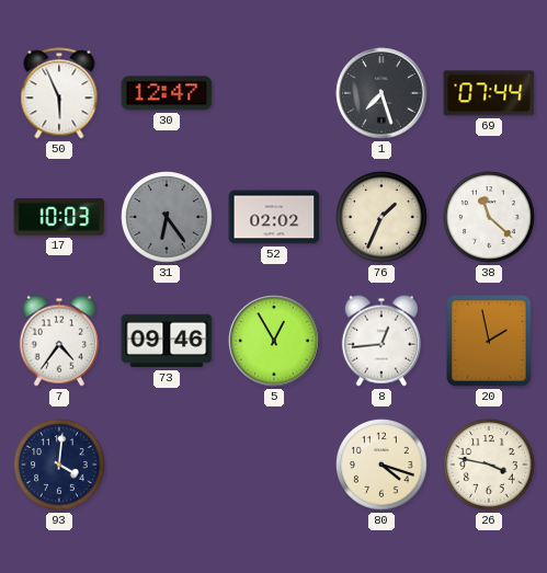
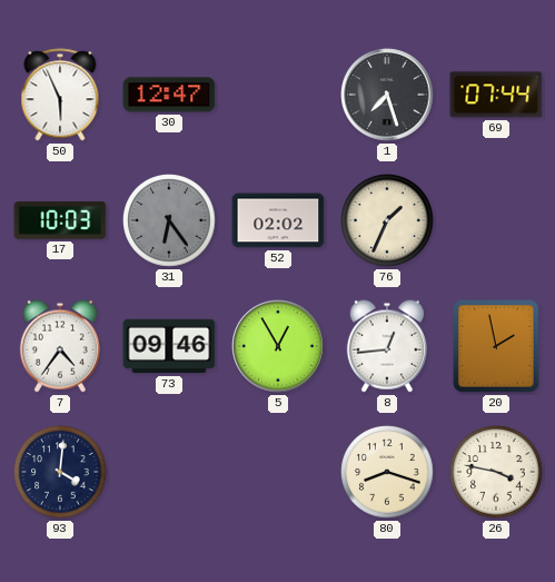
38: 11:22 -> none
80: 4:18 -> 8:18
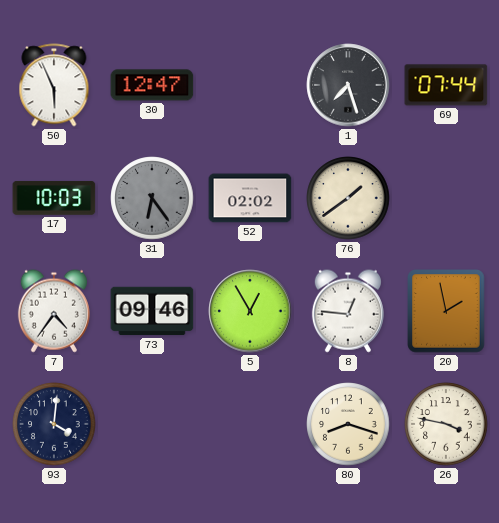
76: 1:34 -> 1:39
8: 12:44 -> 12:46
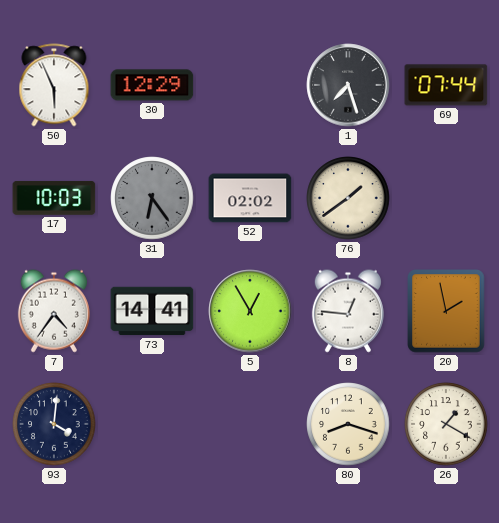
30: 12:47 -> 12:29
73: 09:46 -> 14:41
26: 3:47 -> 1:20
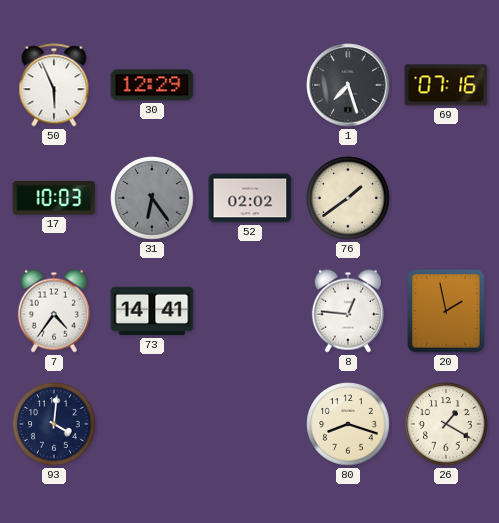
69: 07:44 -> 07:16
5: 12:55 -> none
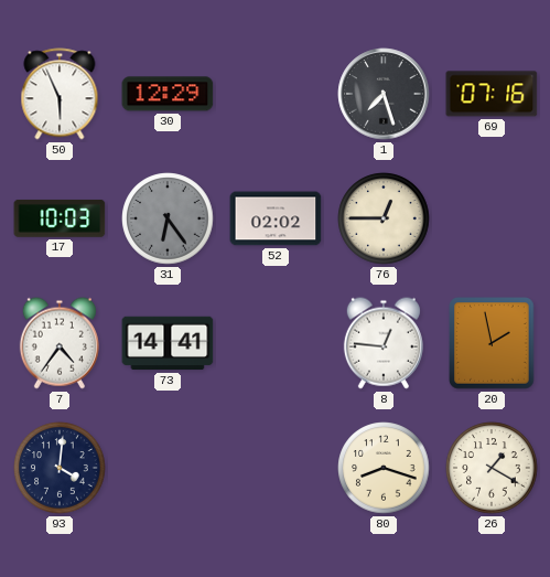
76: 1:39 -> 12:45
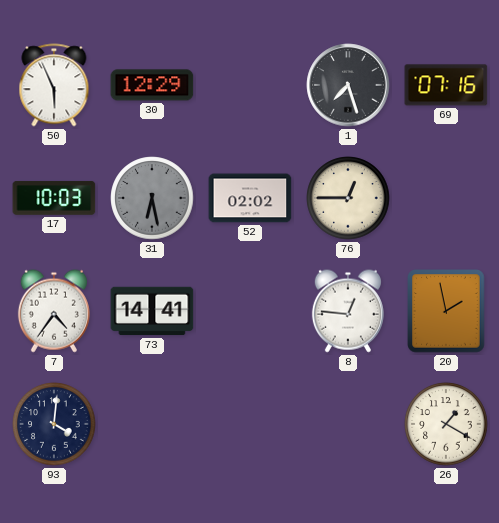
31: 6:24 -> 6:28
80: 8:18 -> none
